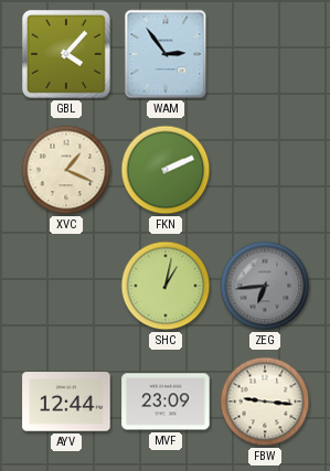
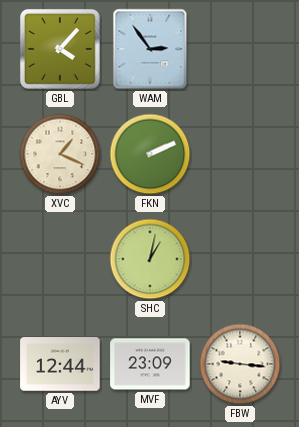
ZEG: 6:44 -> none
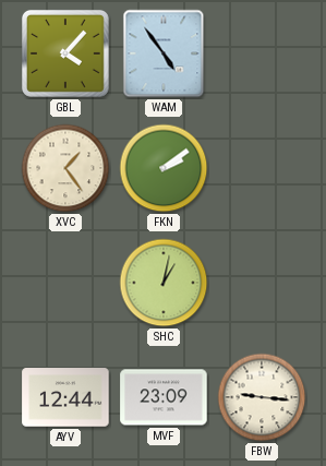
WAM: 2:54 -> 4:54
XVC: 1:19 -> 1:24
FKN: 2:11 -> 2:09
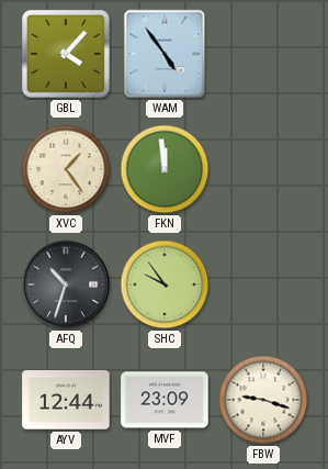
FKN: 2:09 -> 11:59
AFQ: none -> 10:33
SHC: 1:02 -> 9:54
FBW: 9:16 -> 9:18
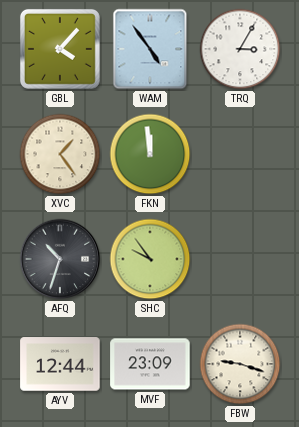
TRQ: none -> 3:05
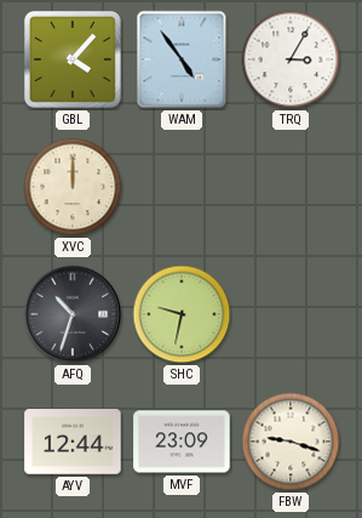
XVC: 1:24 -> 12:00
FKN: 11:59 -> none
SHC: 9:54 -> 9:32
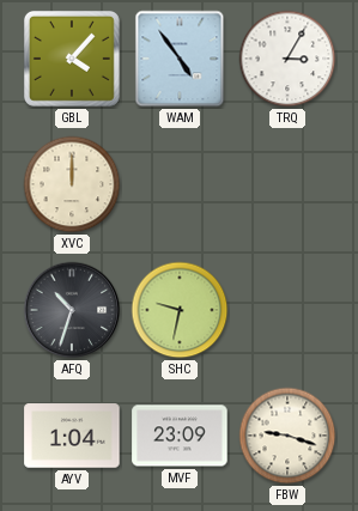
AYV: 12:44 -> 1:04
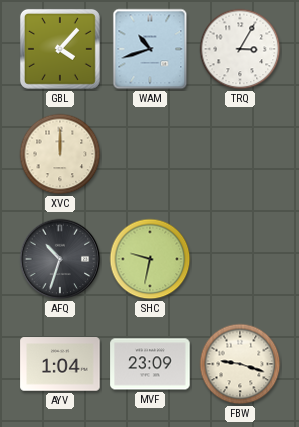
WAM: 4:54 -> 10:42
